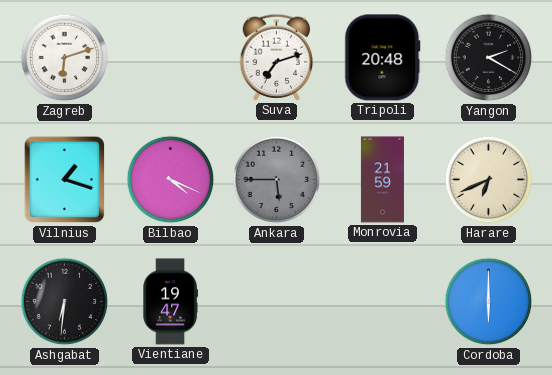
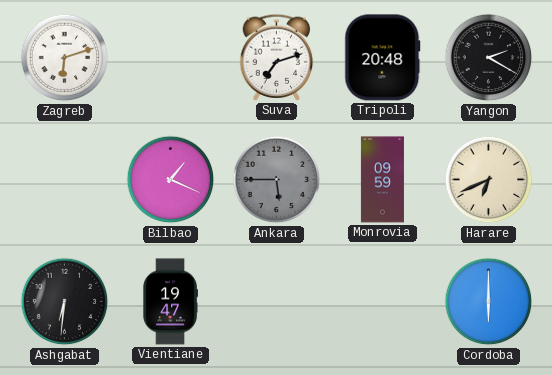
Vilnius: 1:18 -> none
Bilbao: 4:19 -> 1:19
Monrovia: 21:59 -> 09:59
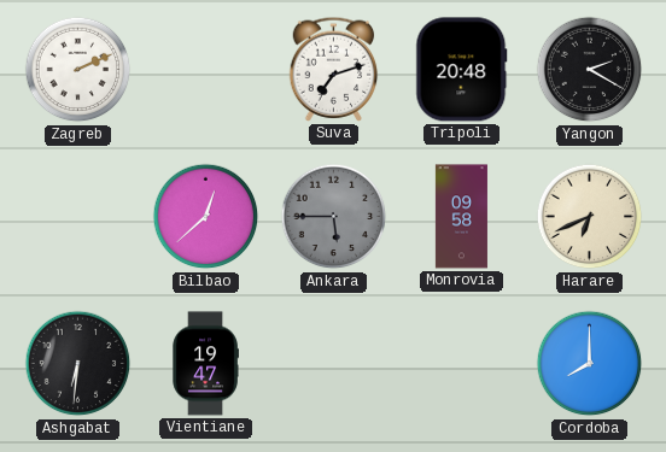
Zagreb: 6:12 -> 2:11
Bilbao: 1:19 -> 12:38
Monrovia: 09:59 -> 09:58
Cordoba: 6:00 -> 8:00
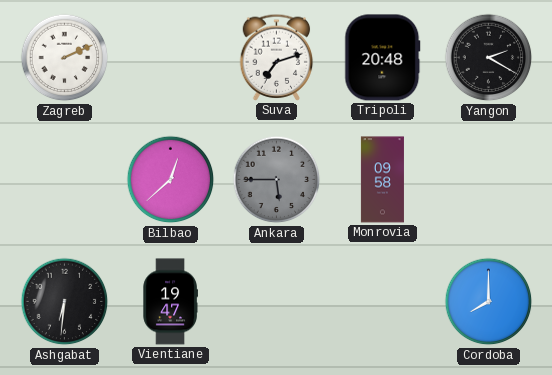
Harare: 6:41 -> none
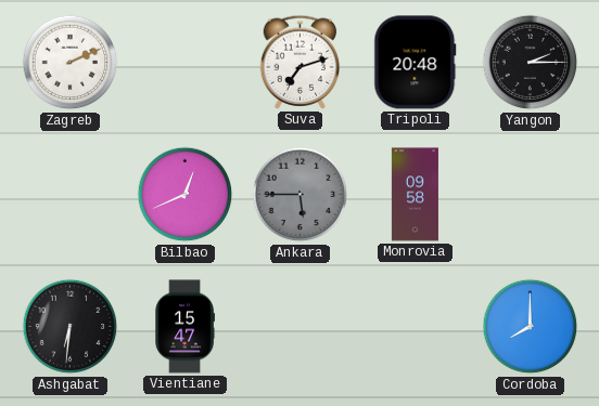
Yangon: 2:20 -> 2:15
Bilbao: 12:38 -> 12:41
Vientiane: 19:47 -> 15:47
